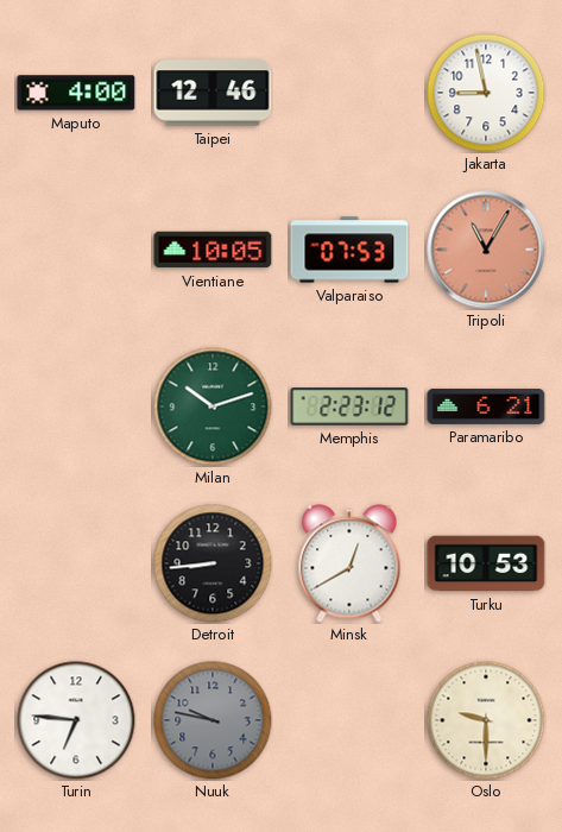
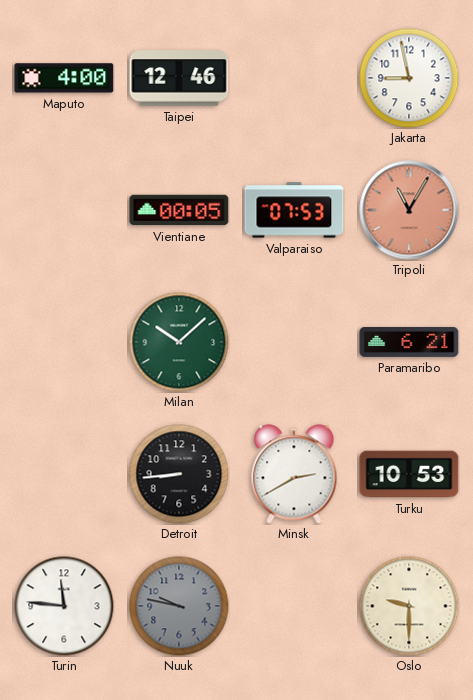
Vientiane: 10:05 -> 00:05
Milan: 10:12 -> 10:08
Memphis: 2:23 -> none
Minsk: 12:40 -> 2:40
Turin: 6:46 -> 11:46
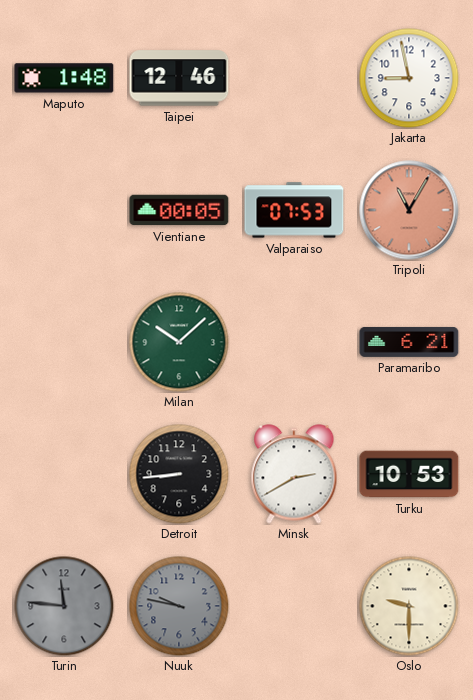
Maputo: 4:00 -> 1:48
Turin dial: white -> grey
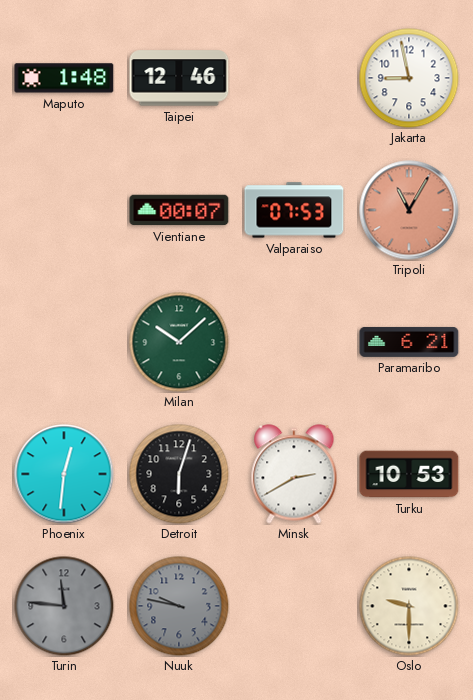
Vientiane: 00:05 -> 00:07
Phoenix: none -> 12:31
Detroit: 8:44 -> 6:03
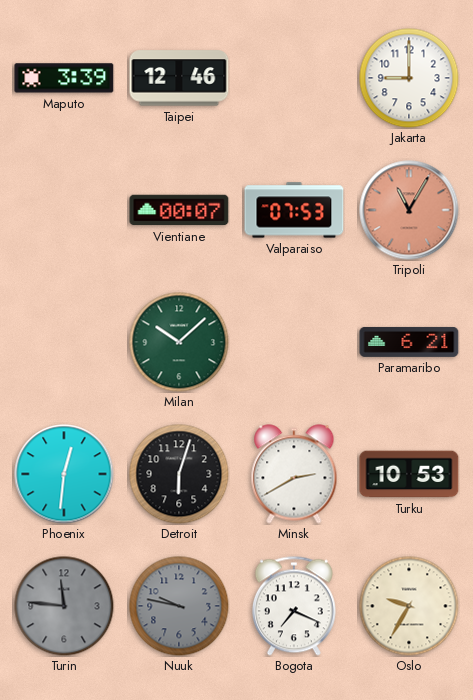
Maputo: 1:48 -> 3:39
Jakarta: 8:58 -> 9:00
Bogota: none -> 7:19
Oslo: 9:30 -> 9:35
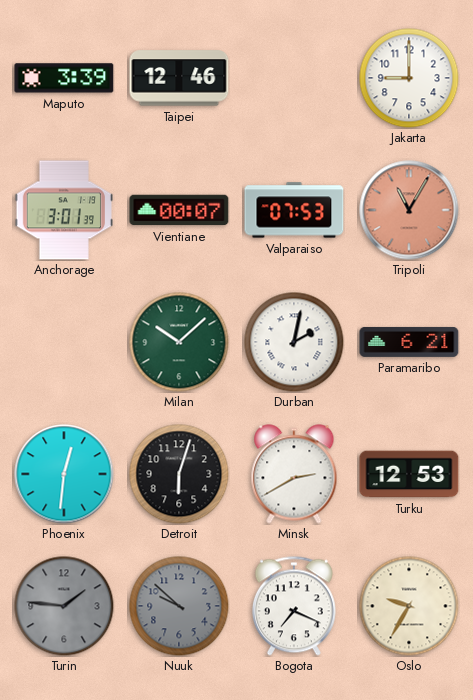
Anchorage: none -> 3:01
Durban: none -> 2:02
Turku: 10:53 -> 12:53
Turin: 11:46 -> 1:46
Nuuk: 9:47 -> 9:52
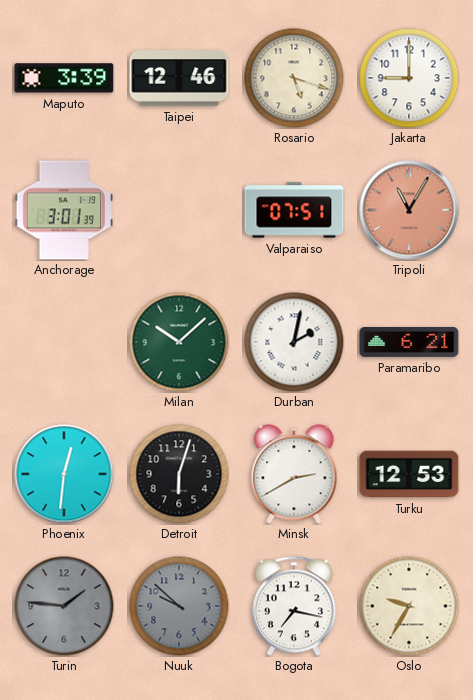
Rosario: none -> 5:18
Vientiane: 00:07 -> none
Valparaiso: 07:53 -> 07:51
Bogota: 7:19 -> 7:17
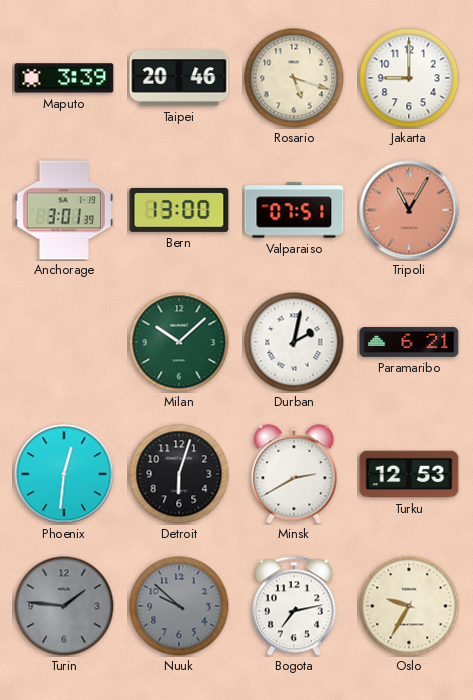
Taipei: 12:46 -> 20:46
Bern: none -> 13:00
Bogota: 7:17 -> 7:13
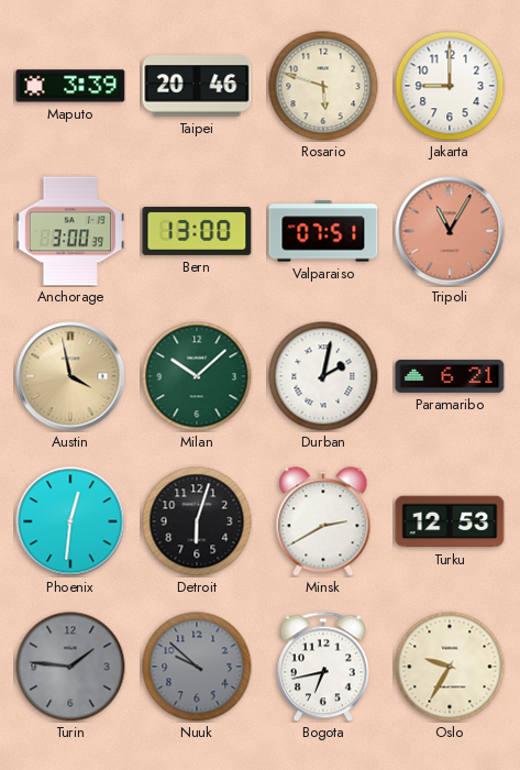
Rosario: 5:18 -> 5:48
Anchorage: 3:01 -> 3:00
Austin: none -> 3:58
Bogota: 7:13 -> 6:43
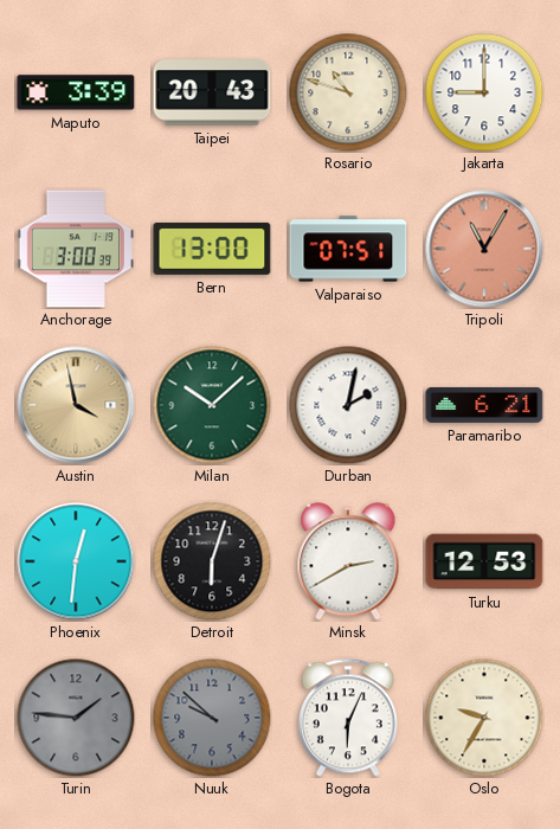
Taipei: 20:46 -> 20:43
Rosario: 5:48 -> 10:48
Bogota: 6:43 -> 6:04
